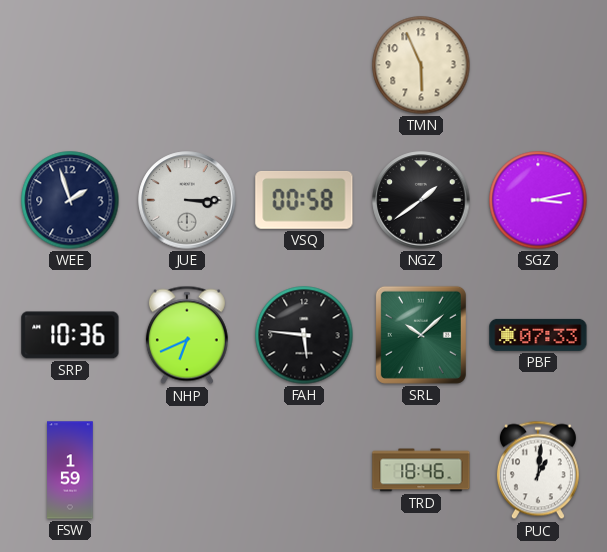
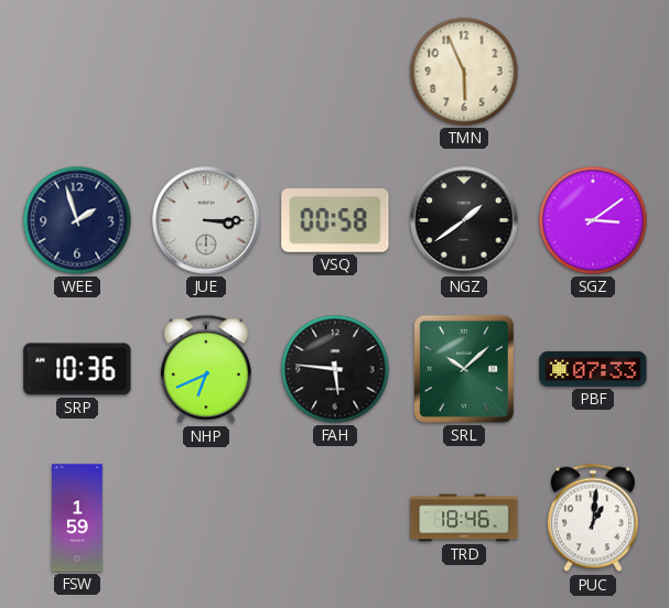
SGZ: 3:13 -> 3:09
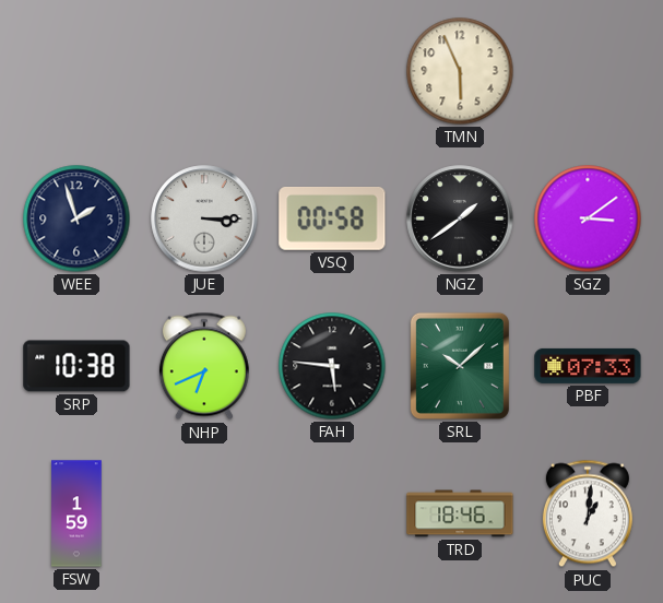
SRP: 10:36 -> 10:38
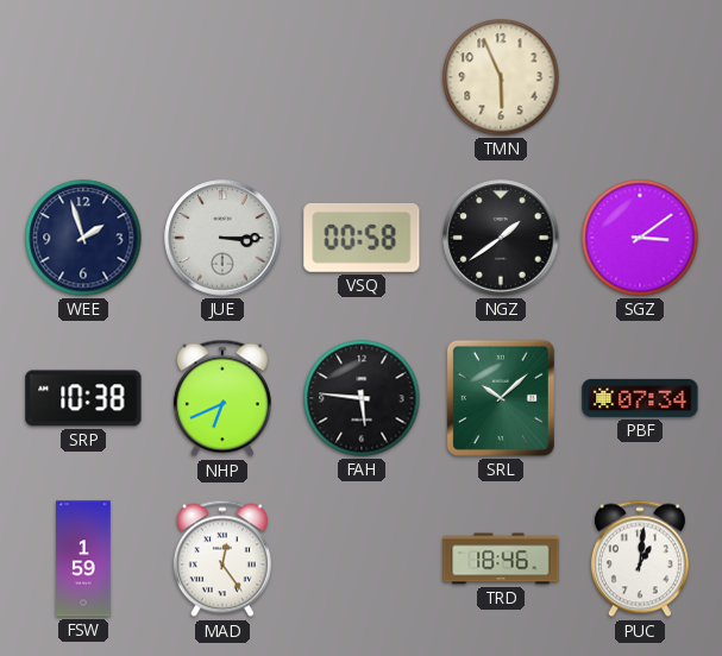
PBF: 07:33 -> 07:34
MAD: none -> 12:24
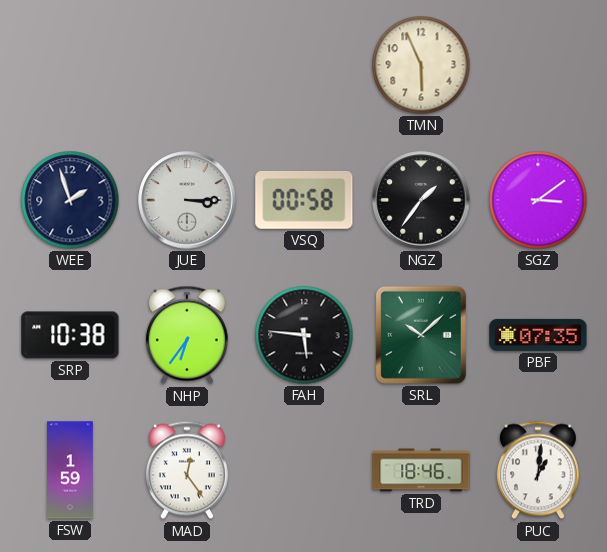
NGZ: 1:39 -> 1:36
NHP: 6:41 -> 6:36
PBF: 07:34 -> 07:35
